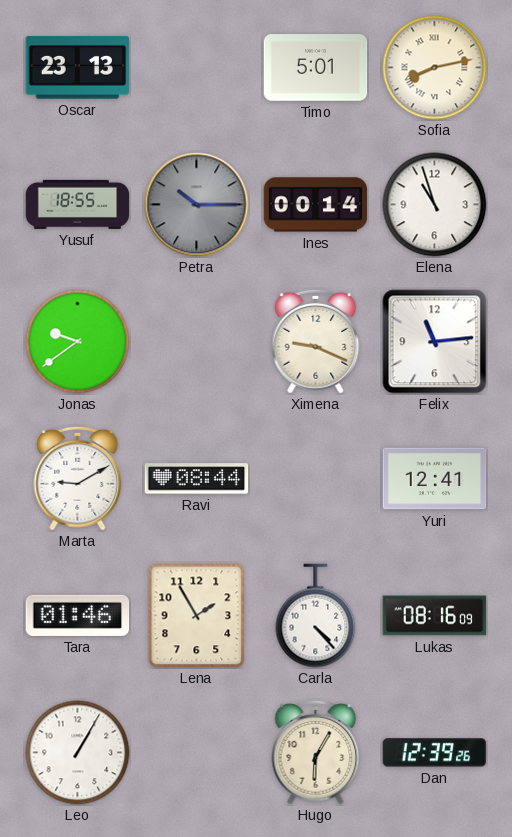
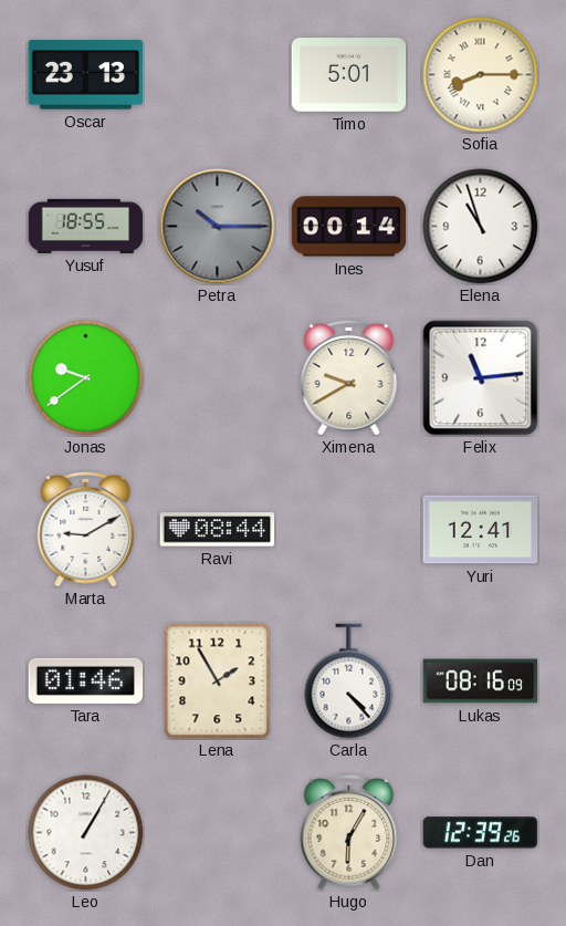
Sofia: 8:13 -> 8:15
Ximena: 9:19 -> 9:40
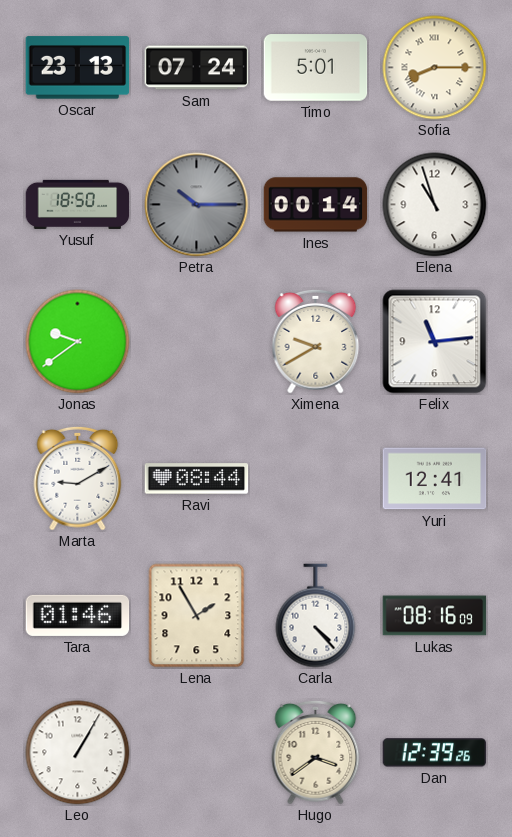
Sam: none -> 07:24
Yusuf: 18:55 -> 18:50
Hugo: 6:05 -> 3:39
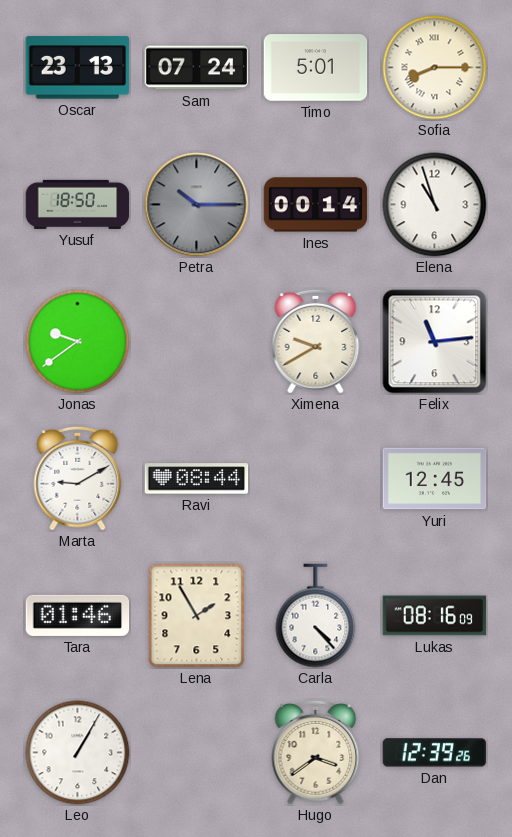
Yuri: 12:41 -> 12:45
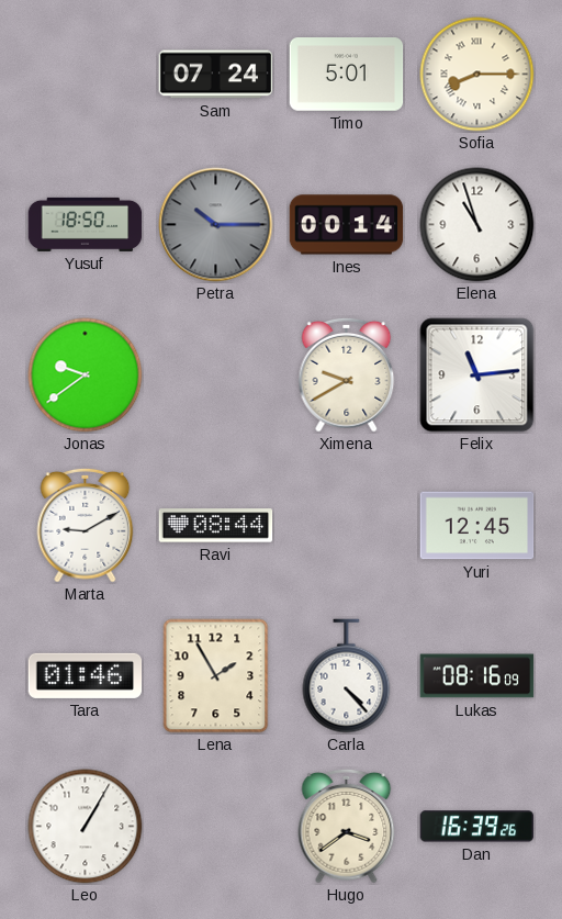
Oscar: 23:13 -> none
Dan: 12:39 -> 16:39
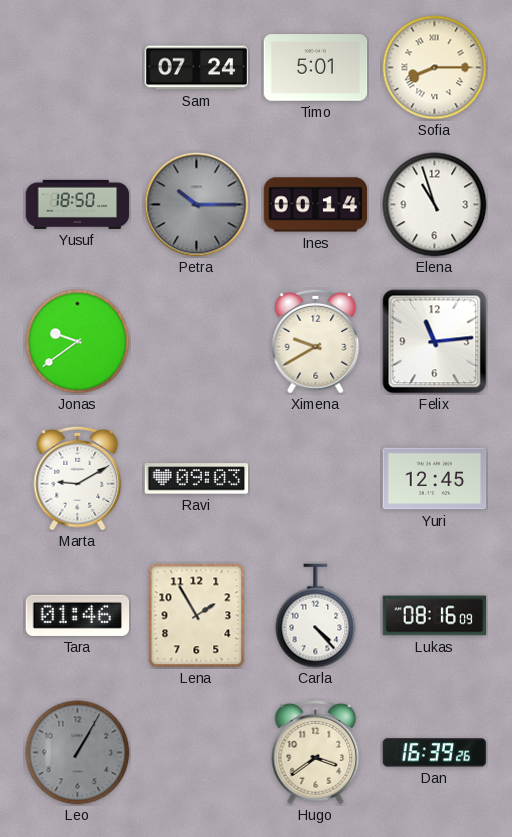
Ravi: 08:44 -> 09:03
Leo dial: white -> grey
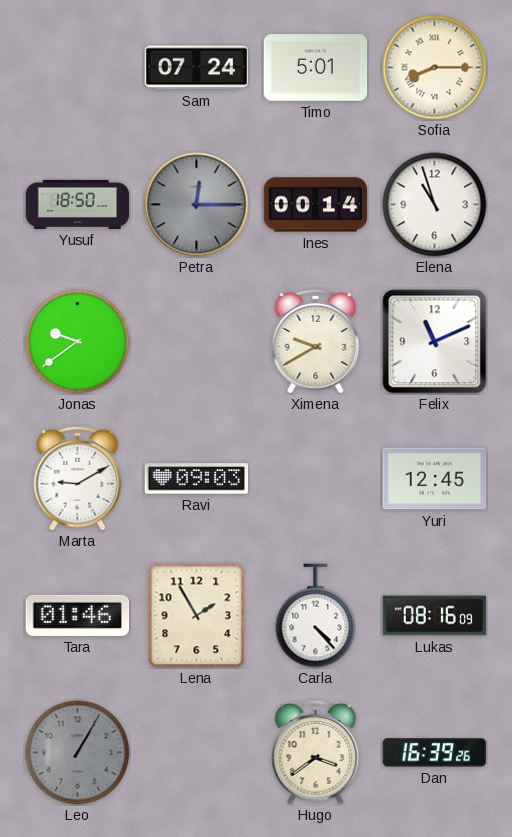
Petra: 10:15 -> 12:15
Felix: 11:14 -> 11:11
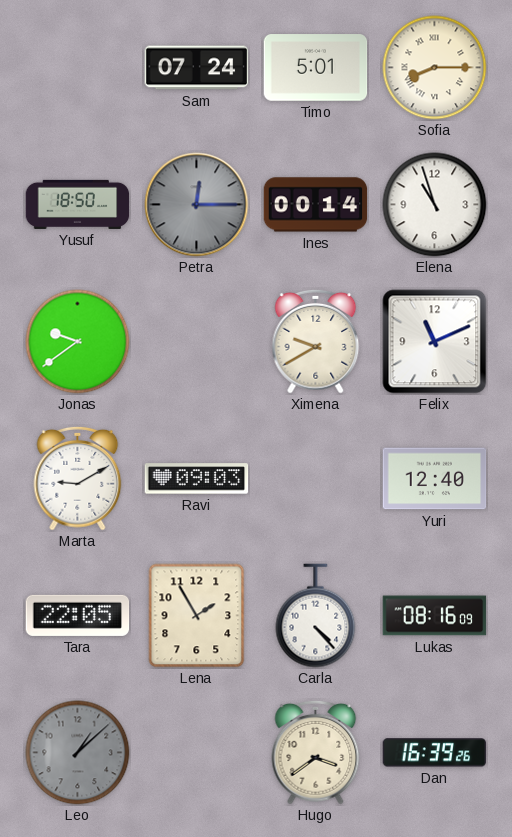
Yuri: 12:45 -> 12:40
Tara: 01:46 -> 22:05
Leo: 1:05 -> 1:08
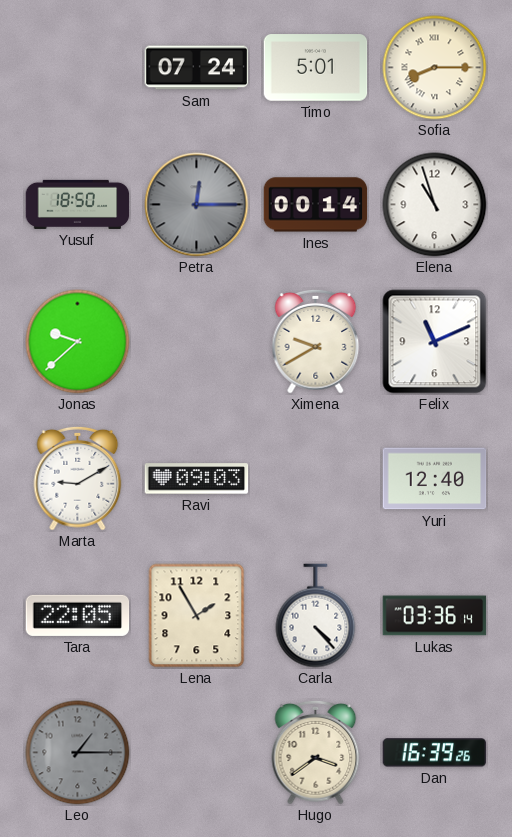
Jonas: 9:39 -> 9:38
Lukas: 08:16 -> 03:36
Leo: 1:08 -> 1:15
